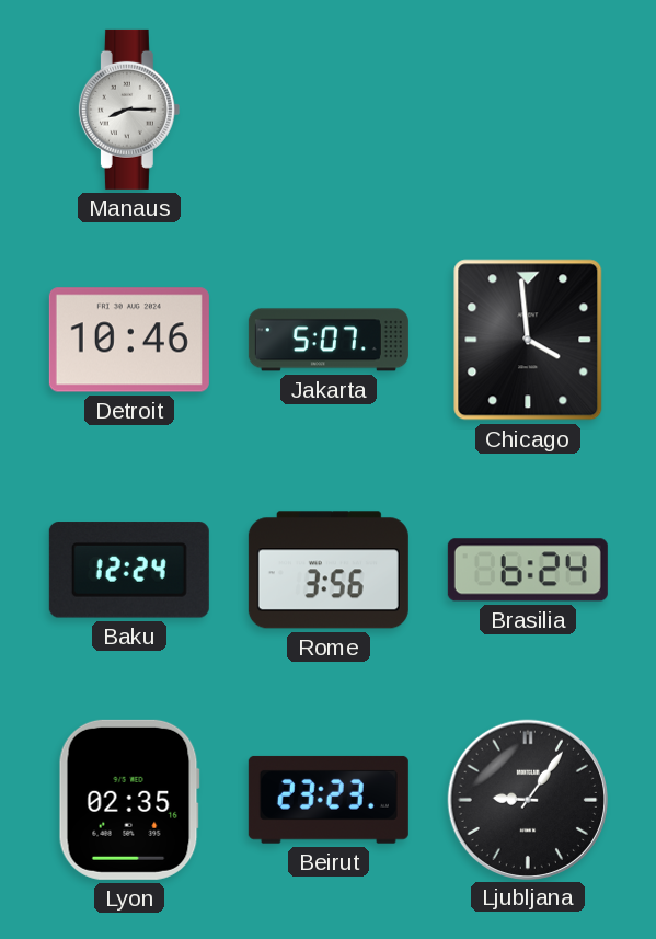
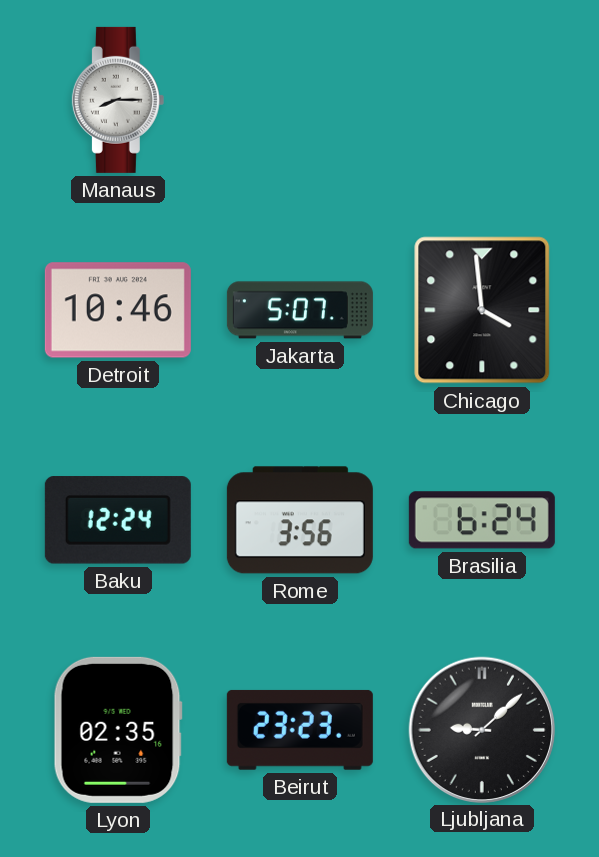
Ljubljana: 9:06 -> 9:08
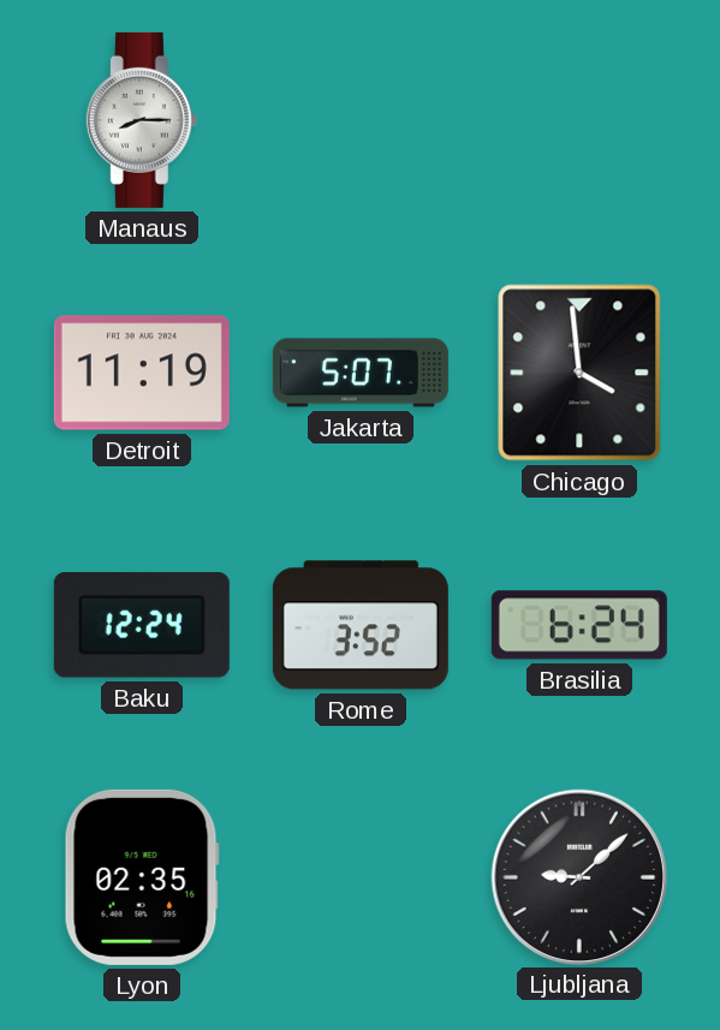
Detroit: 10:46 -> 11:19
Rome: 3:56 -> 3:52
Beirut: 23:23 -> none
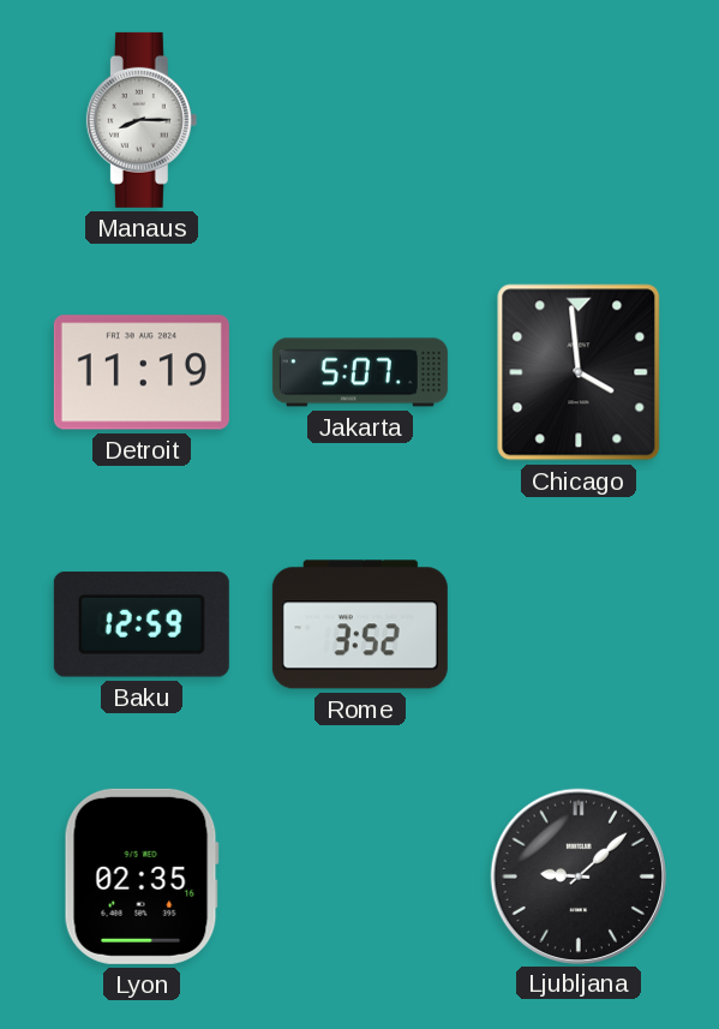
Baku: 12:24 -> 12:59
Brasilia: 6:24 -> none
